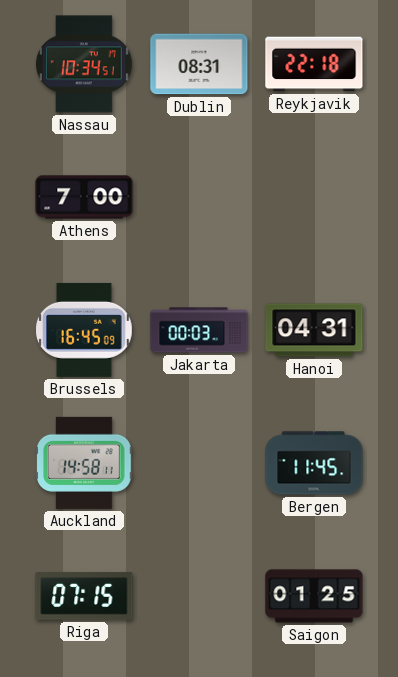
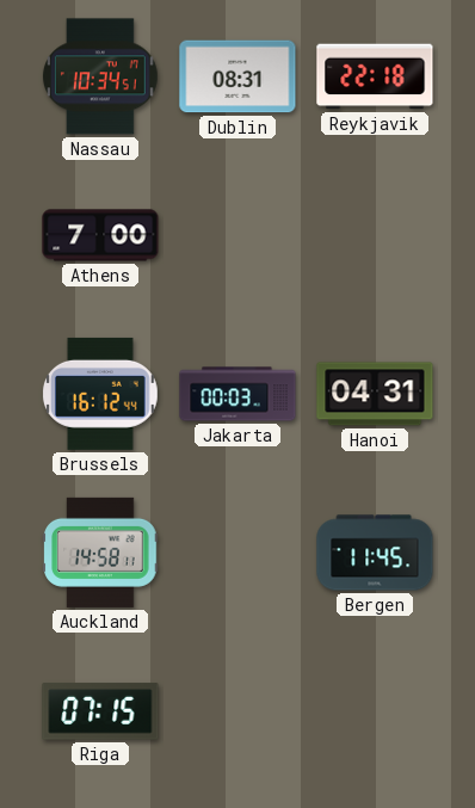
Brussels: 16:45 -> 16:12
Saigon: 01:25 -> none
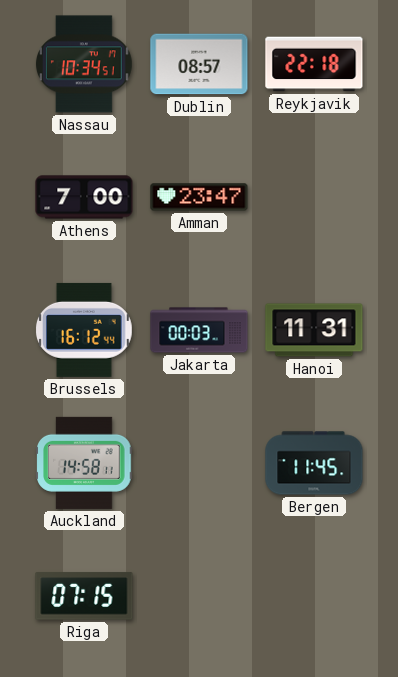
Dublin: 08:31 -> 08:57
Amman: none -> 23:47
Hanoi: 04:31 -> 11:31
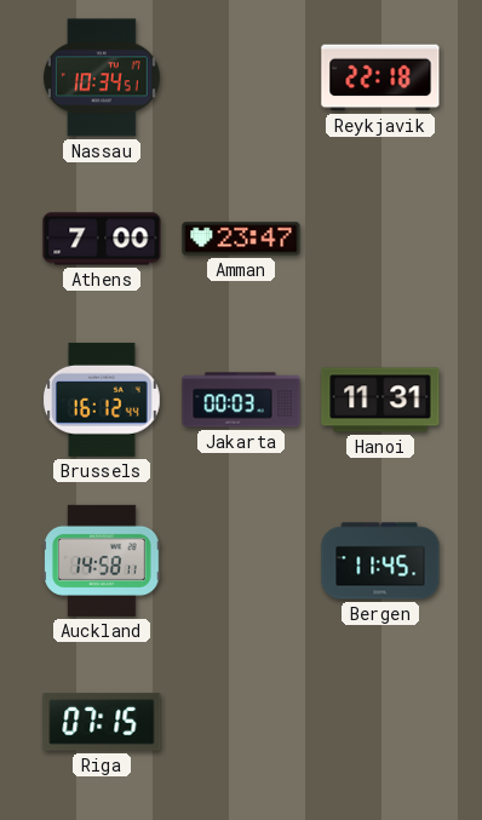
Dublin: 08:57 -> none
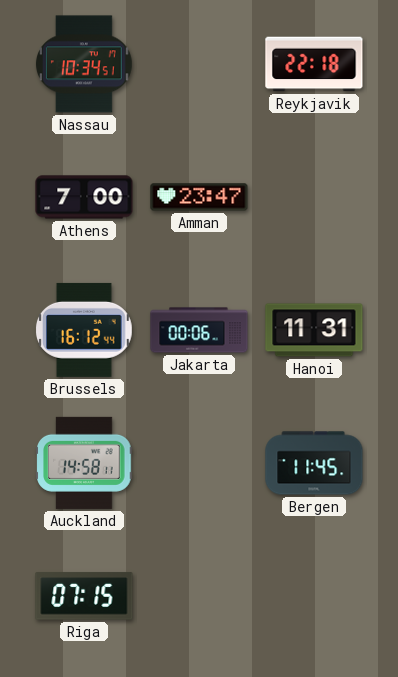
Jakarta: 00:03 -> 00:06
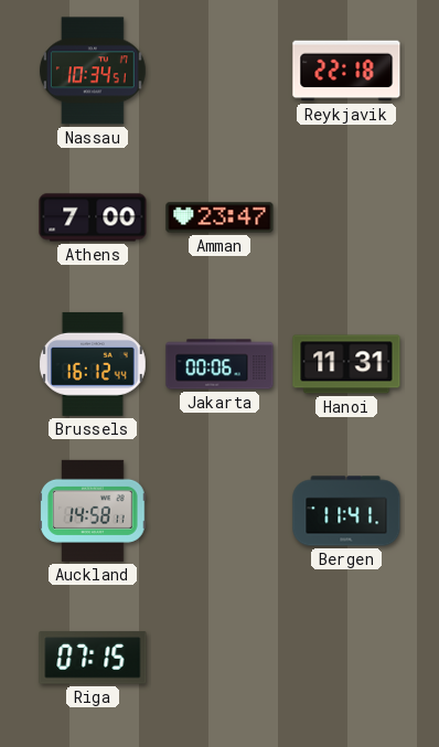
Bergen: 11:45 -> 11:41
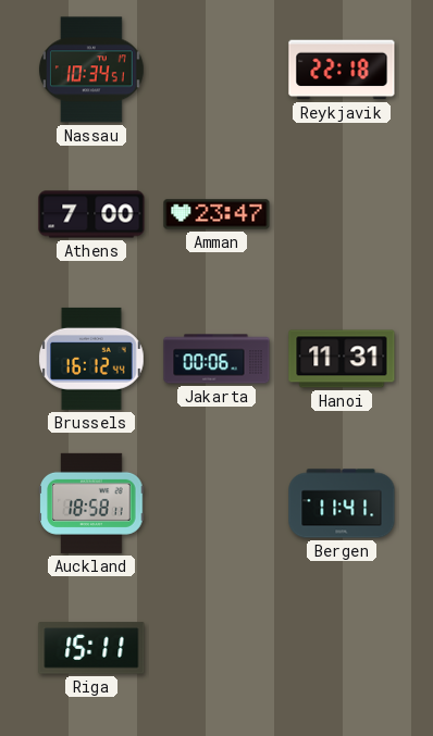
Auckland: 14:58 -> 18:58
Riga: 07:15 -> 15:11
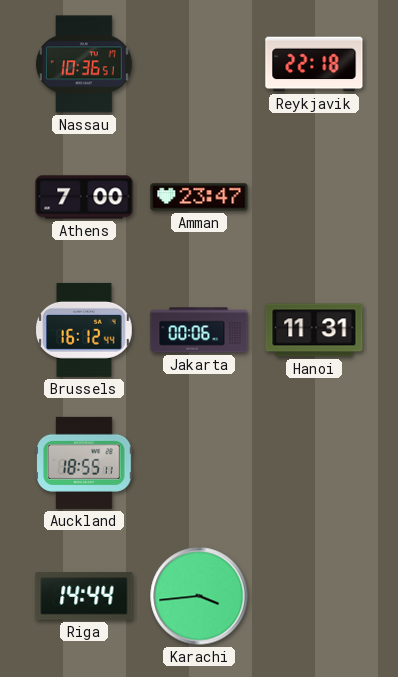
Nassau: 10:34 -> 10:36
Auckland: 18:58 -> 18:55
Bergen: 11:41 -> none
Riga: 15:11 -> 14:44
Karachi: none -> 3:44
